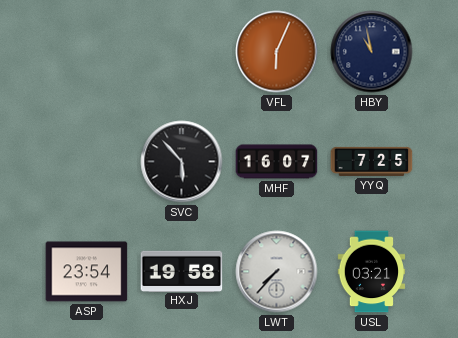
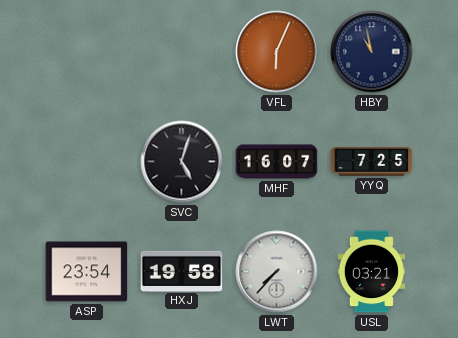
SVC: 5:53 -> 5:03
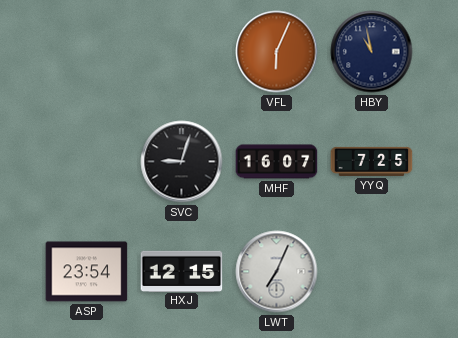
SVC: 5:03 -> 9:03
HXJ: 19:58 -> 12:15
LWT: 7:37 -> 7:04
USL: 03:21 -> none
